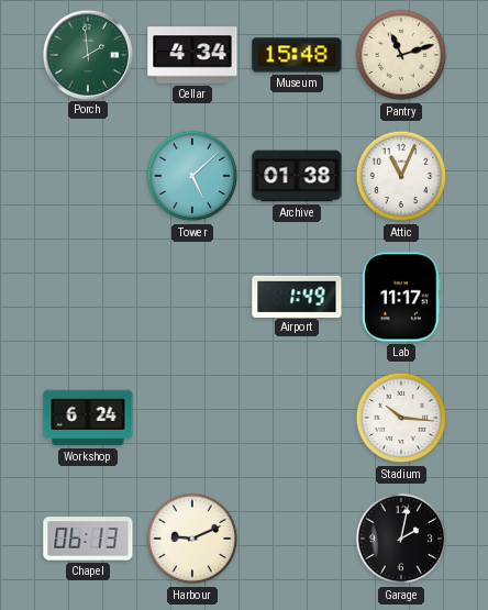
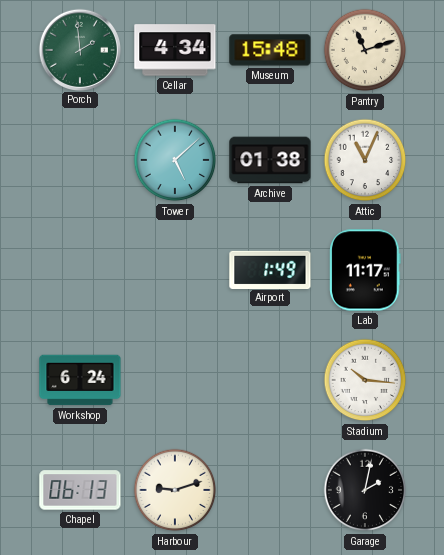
Harbour: 9:11 -> 9:12
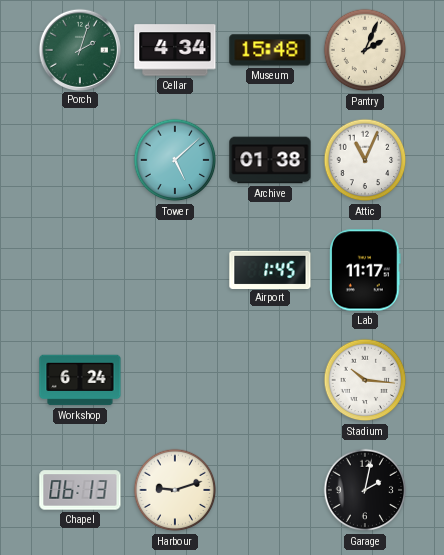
Porch: 1:59 -> 2:03
Pantry: 11:12 -> 2:04
Airport: 1:49 -> 1:45
